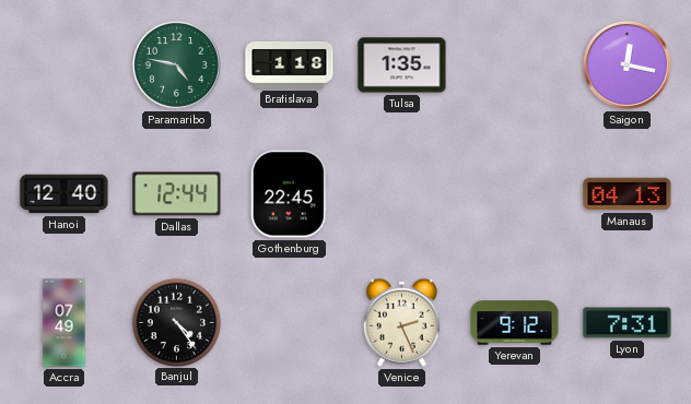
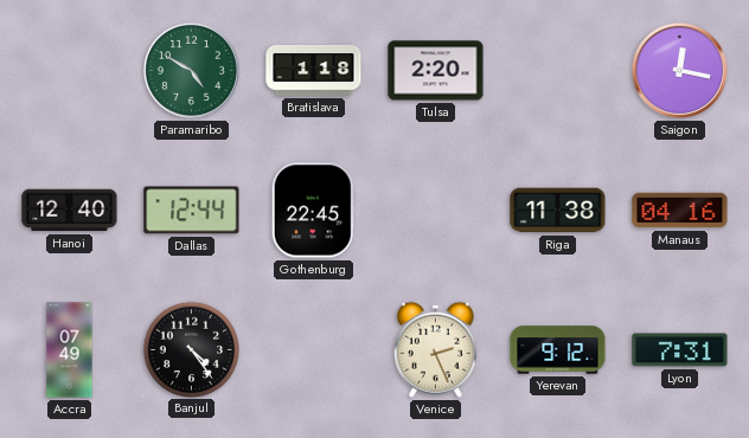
Paramaribo: 4:47 -> 4:50
Tulsa: 1:35 -> 2:20
Riga: none -> 11:38
Manaus: 04:13 -> 04:16
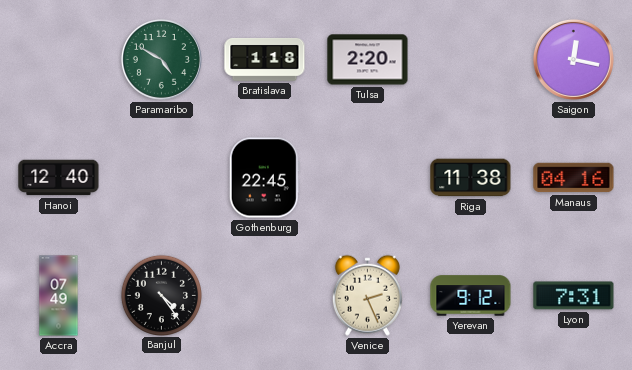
Dallas: 12:44 -> none
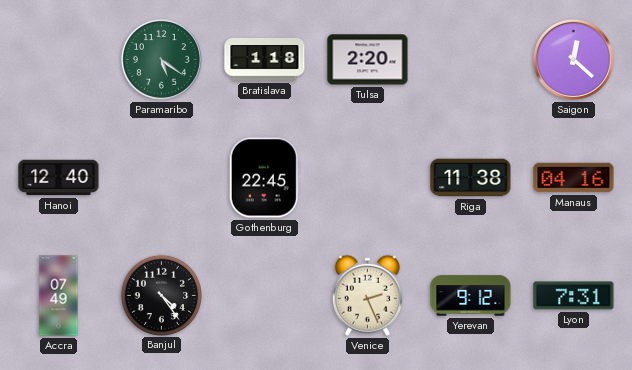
Paramaribo: 4:50 -> 5:21
Saigon: 12:17 -> 12:22
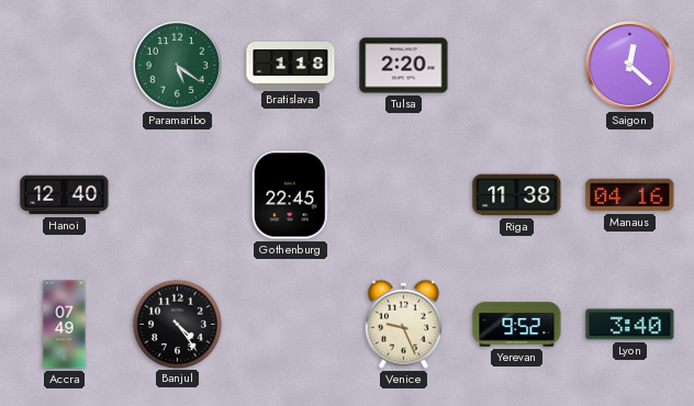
Venice: 2:26 -> 9:26
Yerevan: 9:12 -> 9:52
Lyon: 7:31 -> 3:40
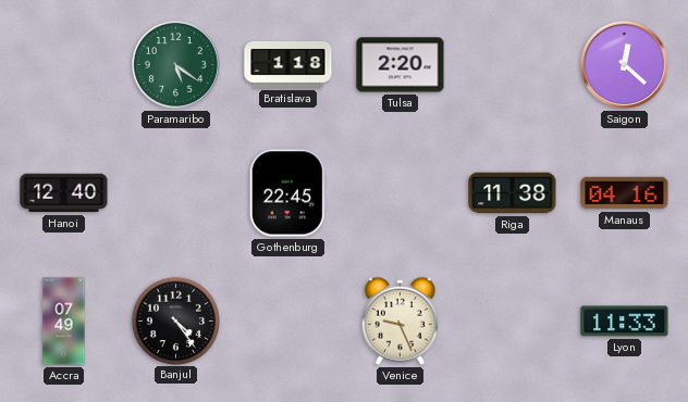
Yerevan: 9:52 -> none
Lyon: 3:40 -> 11:33
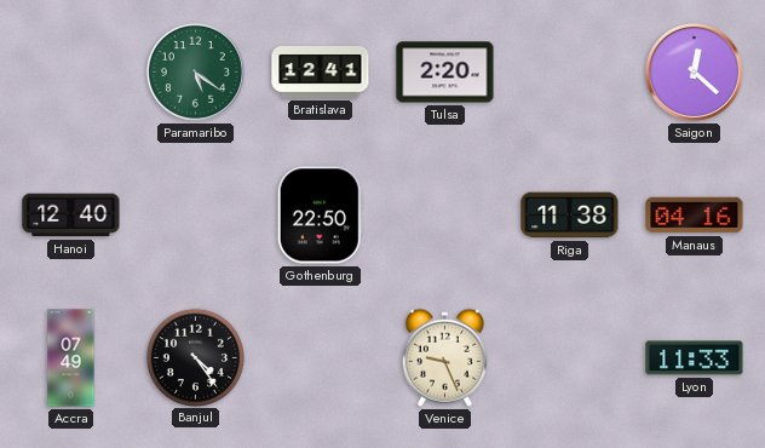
Bratislava: 1:18 -> 12:41
Gothenburg: 22:45 -> 22:50
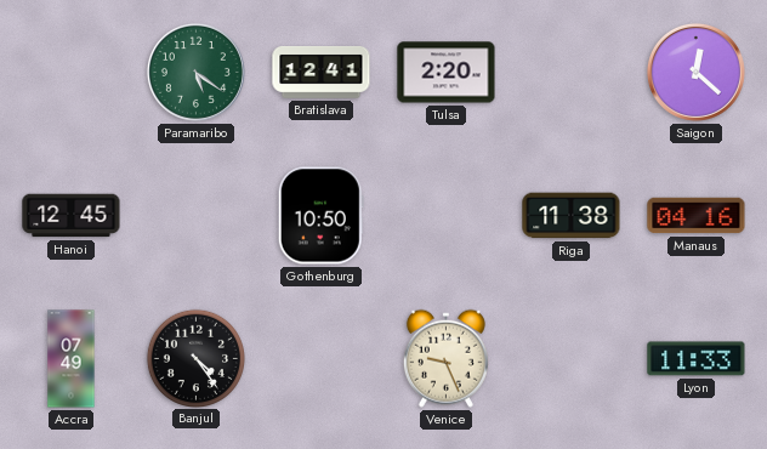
Hanoi: 12:40 -> 12:45
Gothenburg: 22:50 -> 10:50
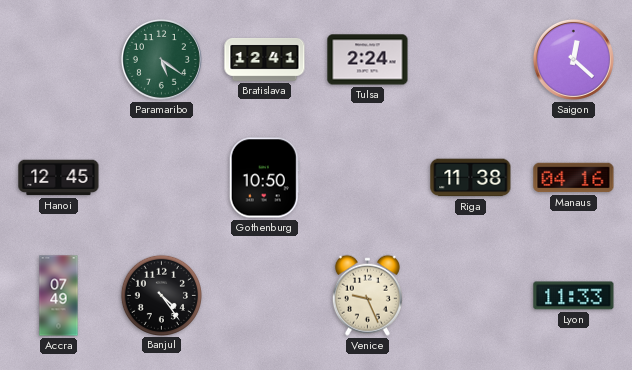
Tulsa: 2:20 -> 2:24
